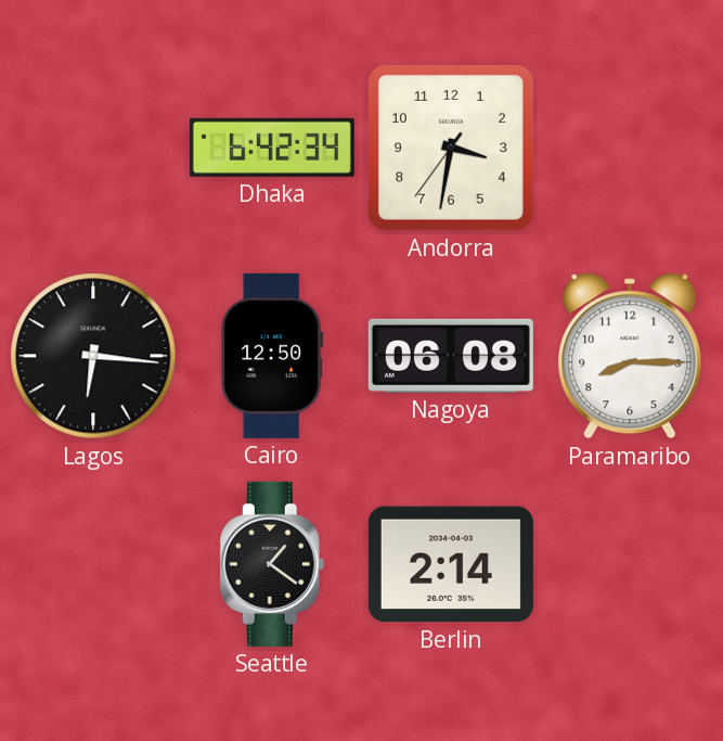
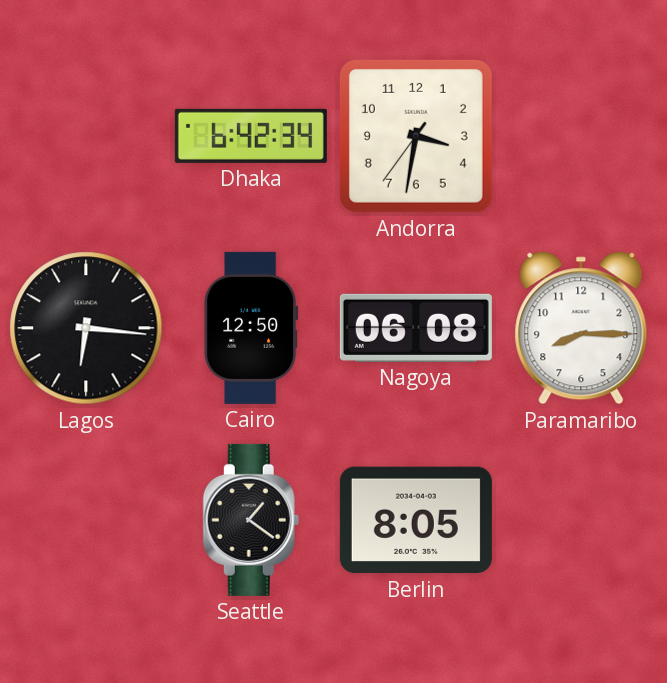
Berlin: 2:14 -> 8:05
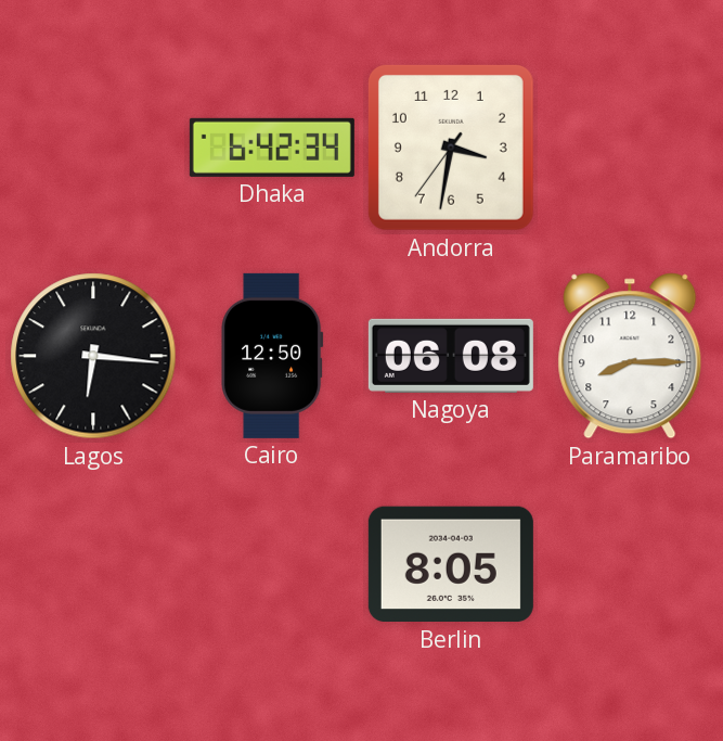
Seattle: 1:21 -> none
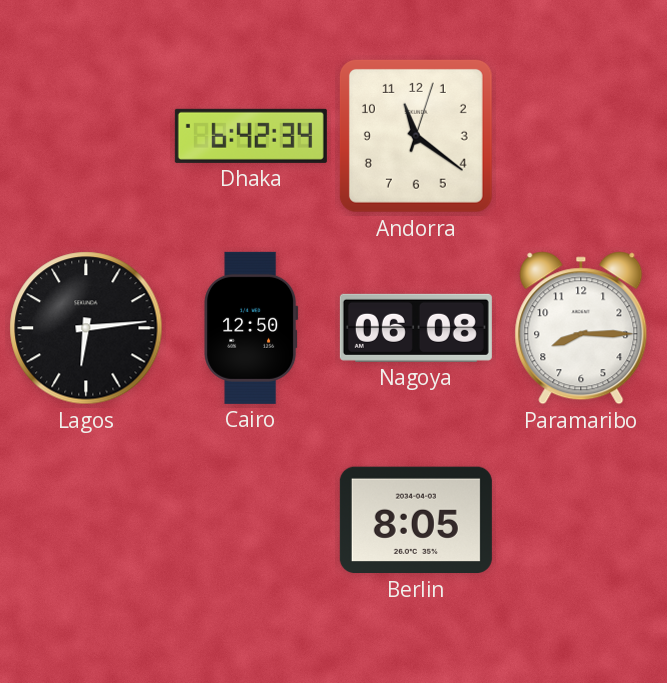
Andorra: 3:31 -> 11:21
Lagos: 6:16 -> 6:14
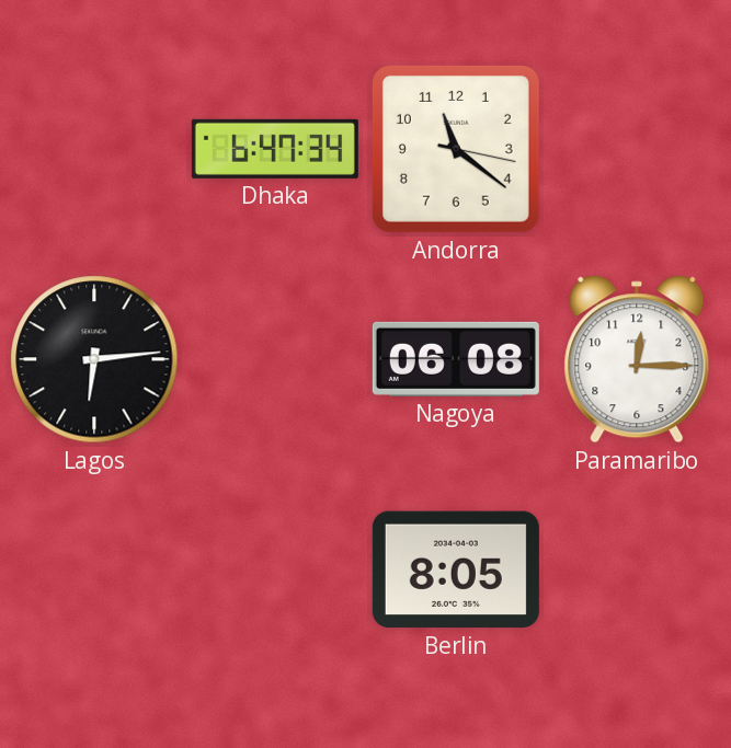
Dhaka: 6:42 -> 6:47
Andorra: 11:21:03 -> 11:21:17
Cairo: 12:50 -> none
Paramaribo: 8:15 -> 12:15
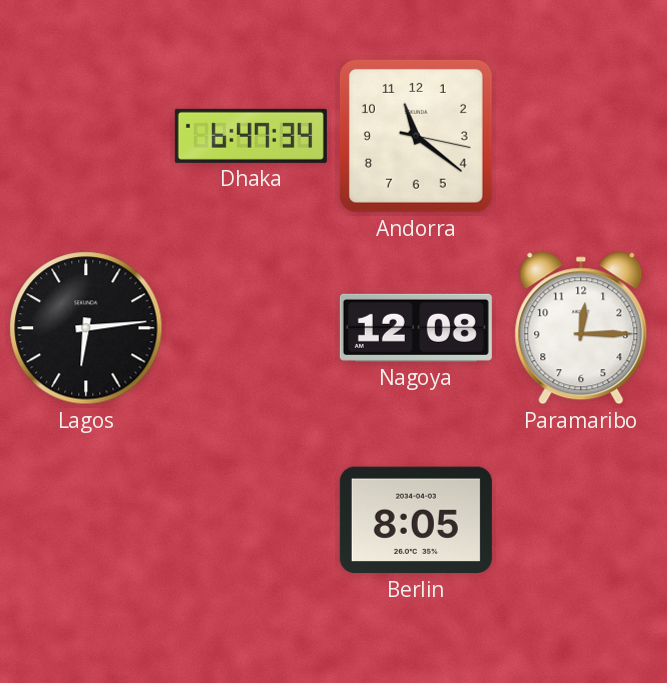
Nagoya: 06:08 -> 12:08
